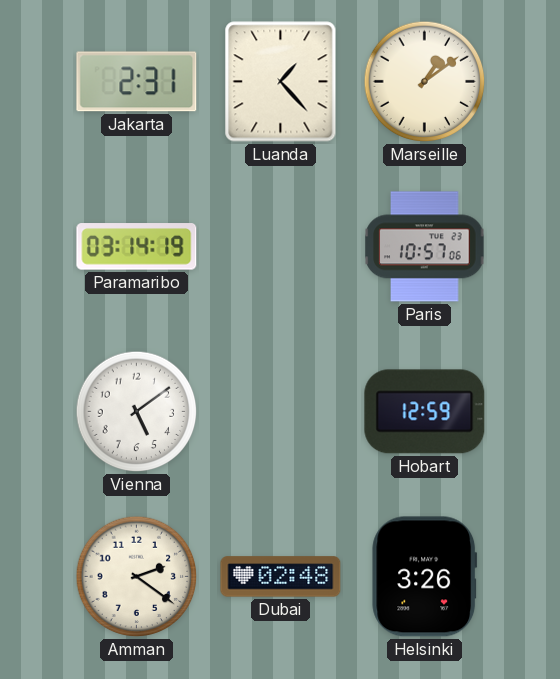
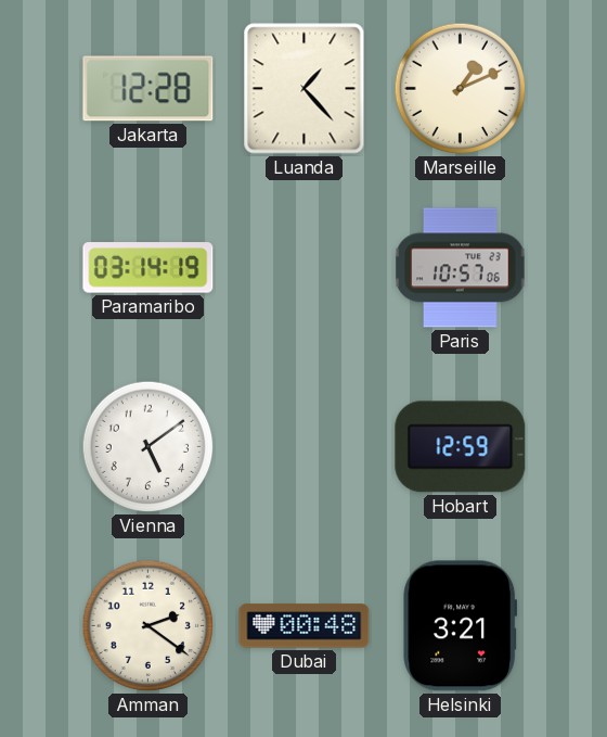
Jakarta: 2:31 -> 12:28
Marseille: 1:09 -> 1:11
Dubai: 02:48 -> 00:48
Helsinki: 3:26 -> 3:21
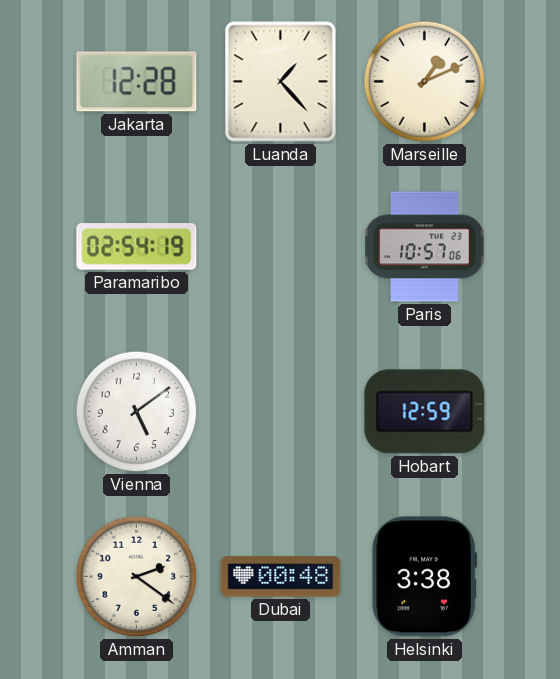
Paramaribo: 03:14 -> 02:54
Helsinki: 3:21 -> 3:38
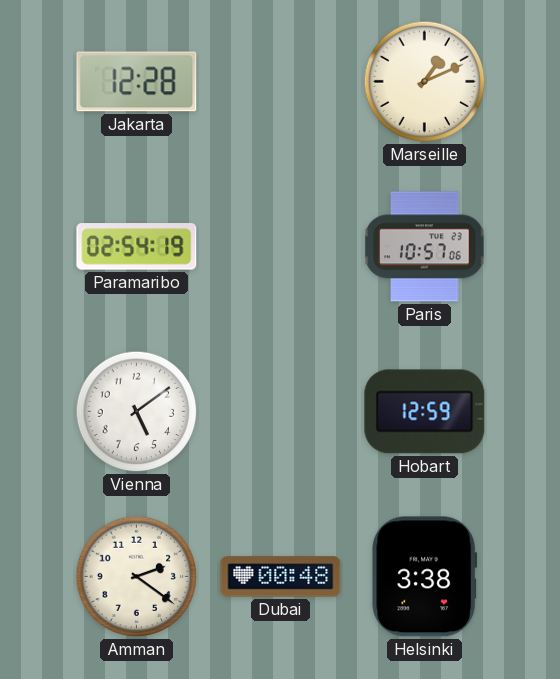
Luanda: 1:23 -> none
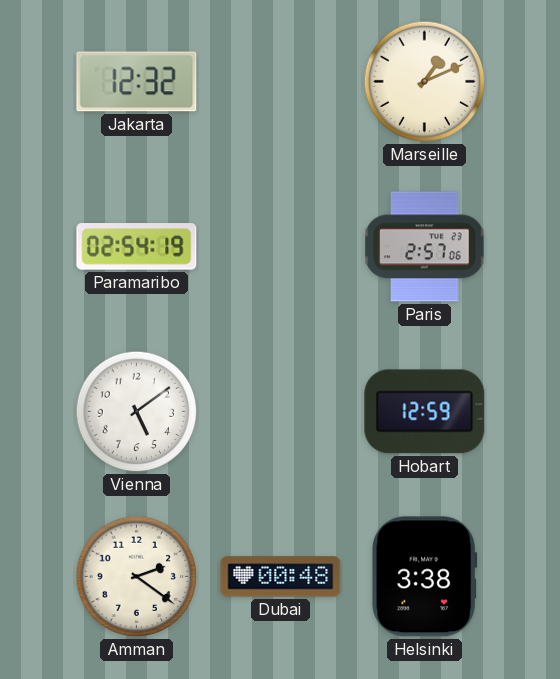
Jakarta: 12:28 -> 12:32
Paris: 10:57 -> 2:57
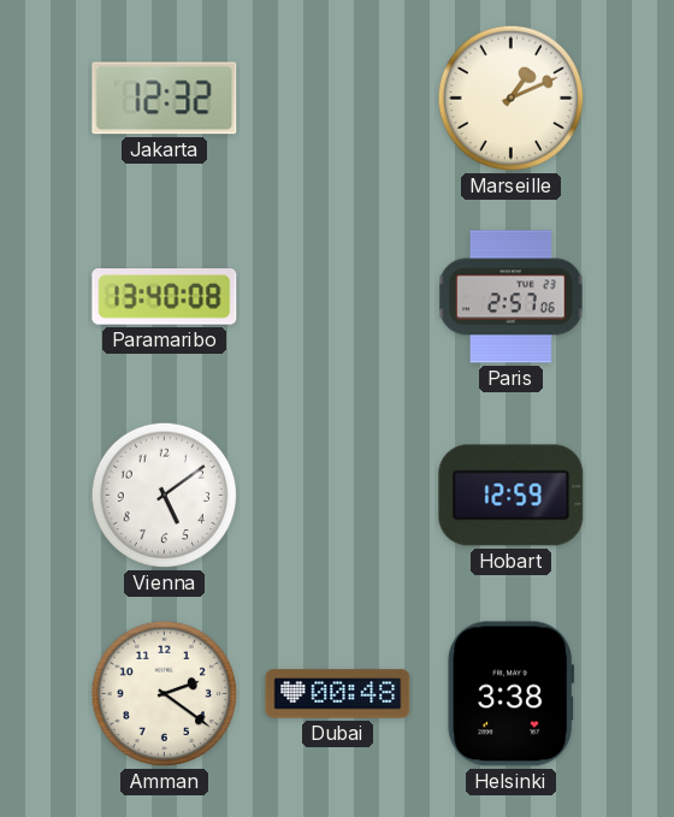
Paramaribo: 02:54 -> 13:40
